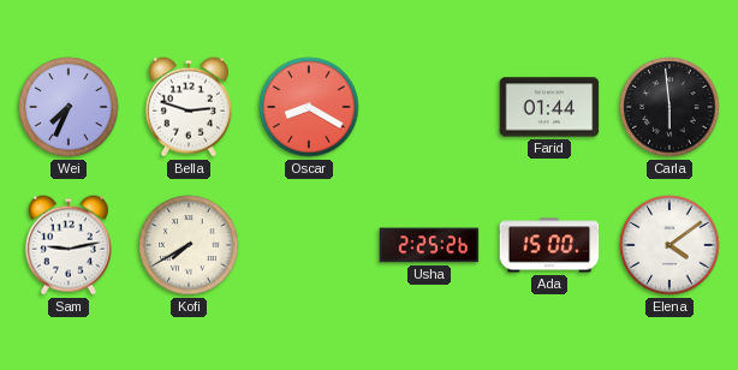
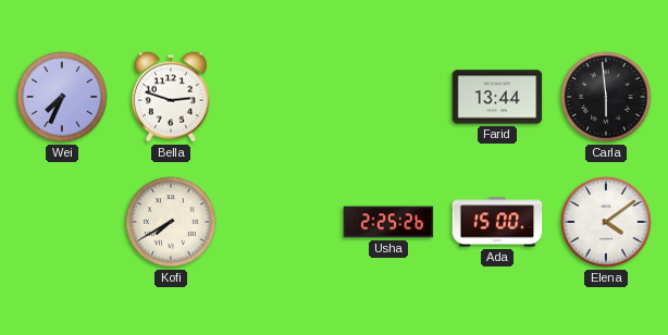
Oscar: 8:20 -> none
Farid: 01:44 -> 13:44
Sam: 9:13 -> none
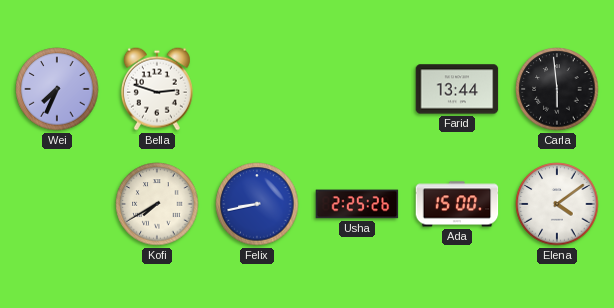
Felix: none -> 8:43
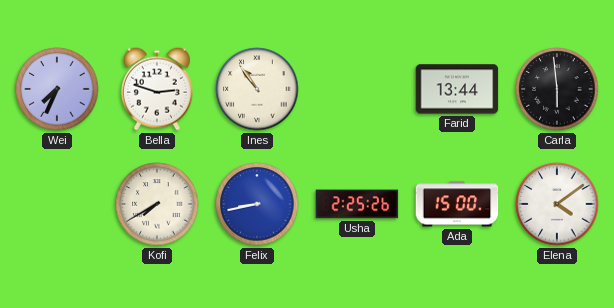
Ines: none -> 10:54
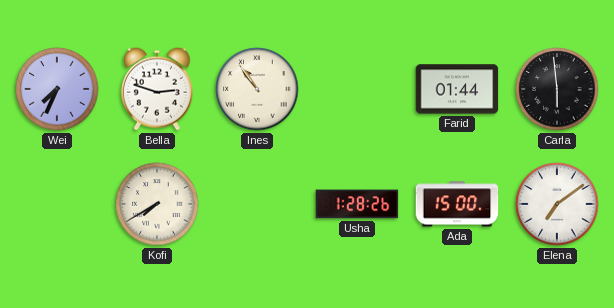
Farid: 13:44 -> 01:44
Felix: 8:43 -> none
Usha: 2:25 -> 1:28
Elena: 4:09 -> 7:09
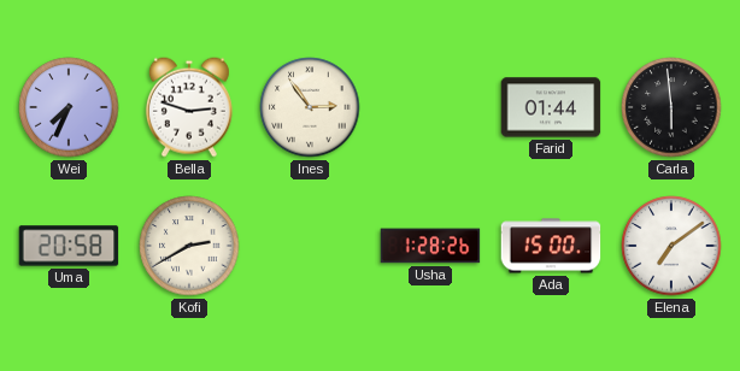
Ines: 10:54 -> 2:54
Uma: none -> 20:58
Kofi: 7:40 -> 2:40
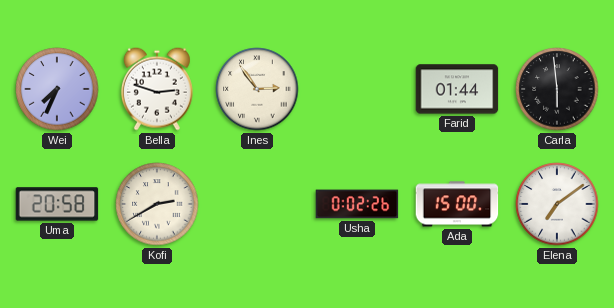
Usha: 1:28 -> 0:02
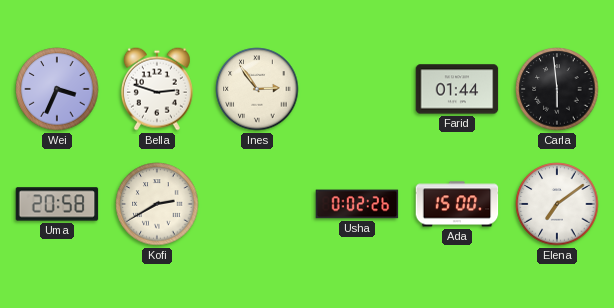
Wei: 7:34 -> 3:34
